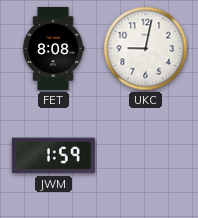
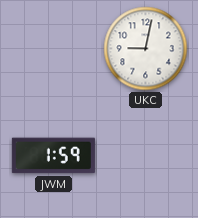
FET: 8:08 -> none
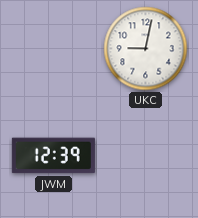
JWM: 1:59 -> 12:39
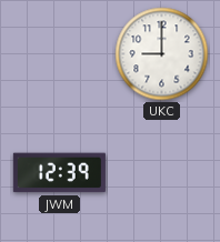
UKC: 9:02 -> 9:00
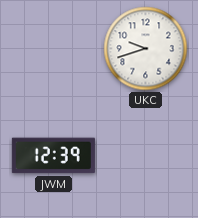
UKC: 9:00 -> 9:42
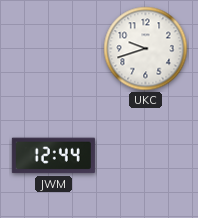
JWM: 12:39 -> 12:44
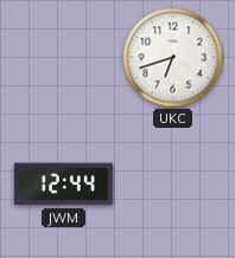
UKC: 9:42 -> 6:42
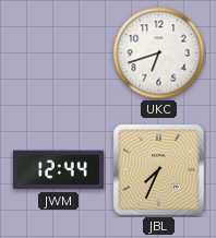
JBL: none -> 7:34
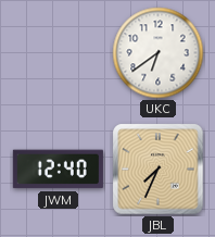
UKC: 6:42 -> 6:39
JWM: 12:44 -> 12:40
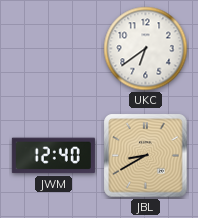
JBL: 7:34 -> 8:40
